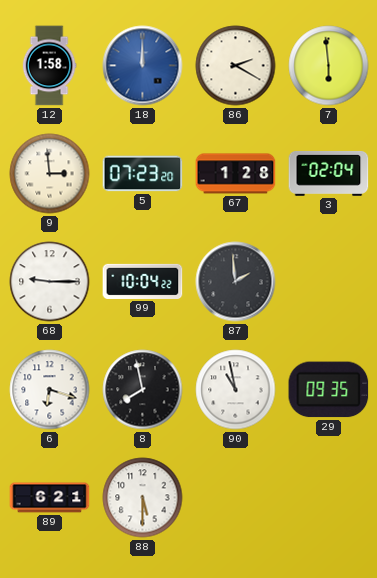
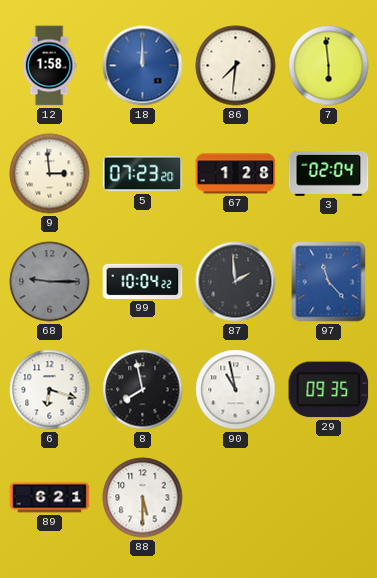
86: 2:20 -> 7:31
68 dial: white -> grey
97: none -> 11:23
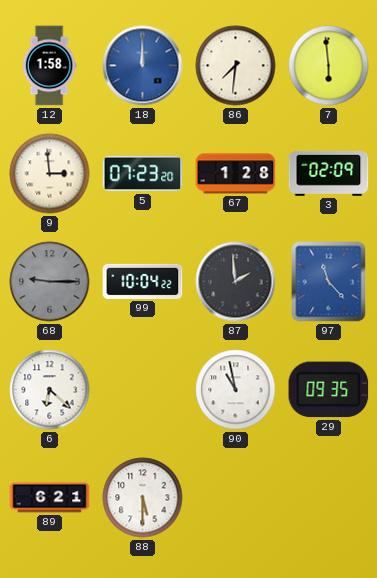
3: 02:04 -> 02:09
6: 6:18 -> 6:22
8: 7:58 -> none
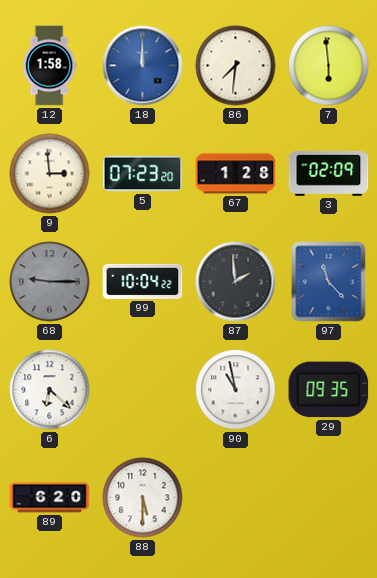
89: 6:21 -> 6:20
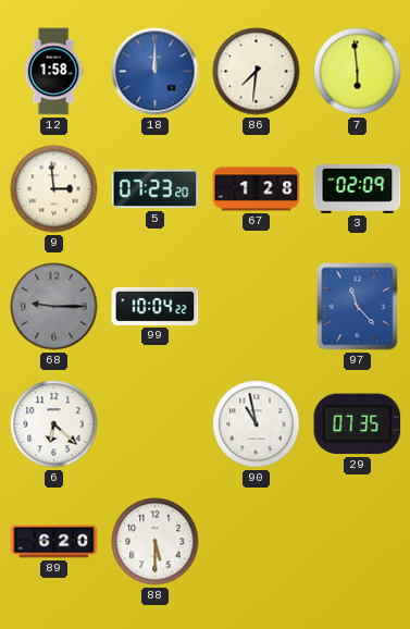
87: 1:59 -> none
29: 09:35 -> 07:35
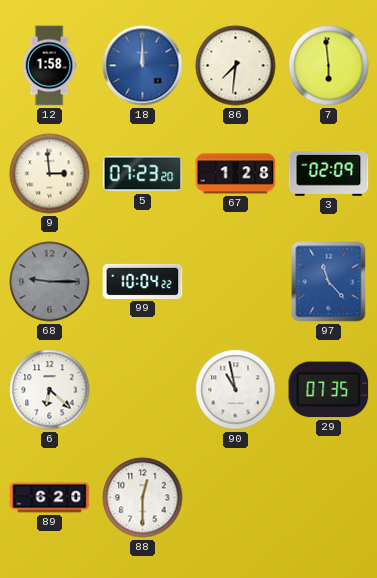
88: 5:30 -> 12:30
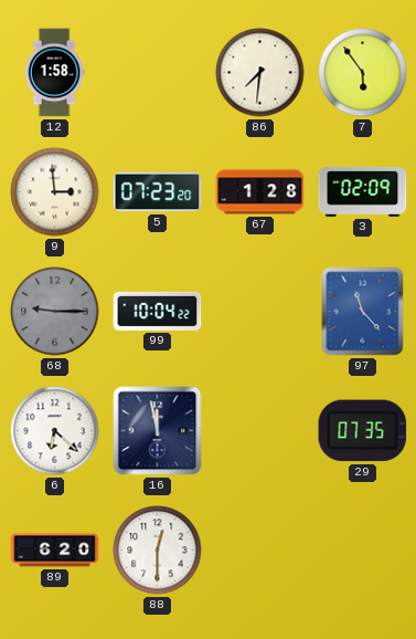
18: 12:00 -> none
7: 5:59 -> 5:54
16: none -> 11:58
90: 10:58 -> none
